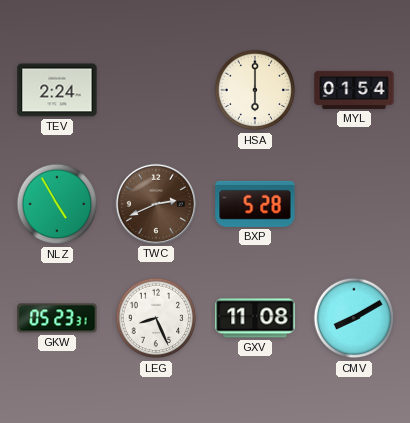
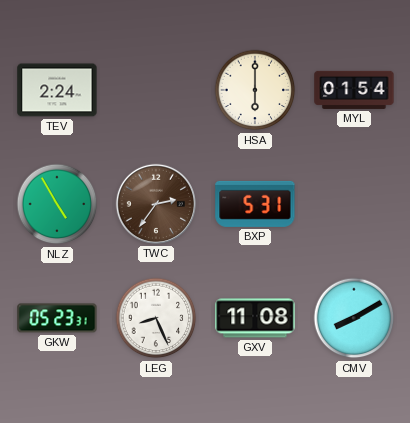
TWC: 2:41 -> 2:36
BXP: 5:28 -> 5:31
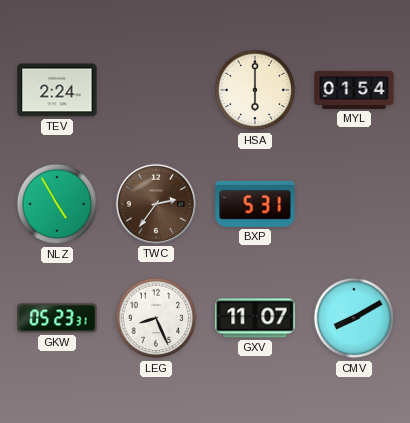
GXV: 11:08 -> 11:07
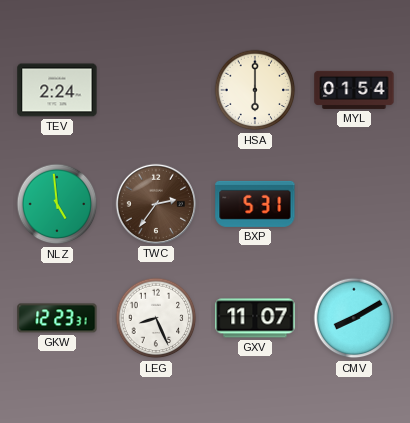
NLZ: 4:55 -> 4:59
GKW: 05:23 -> 12:23
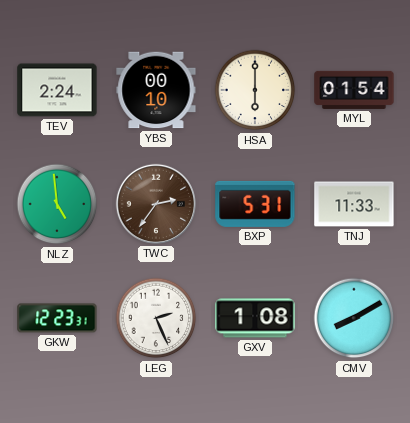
YBS: none -> 00:10
TNJ: none -> 11:33
LEG: 8:26 -> 2:26
GXV: 11:07 -> 1:08
